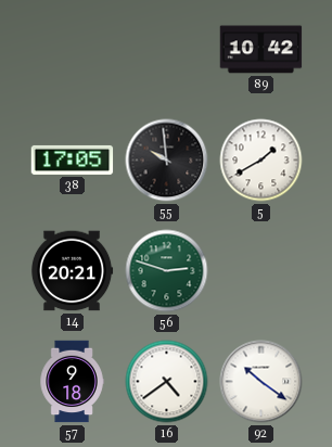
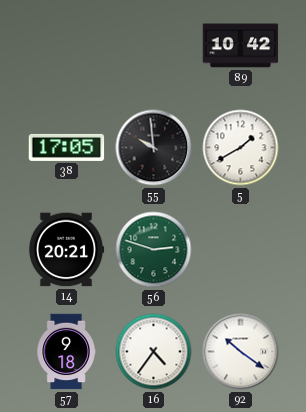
16: 4:39 -> 4:36
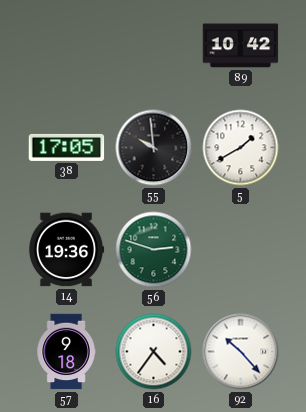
14: 20:21 -> 19:36
92: 10:21 -> 10:23
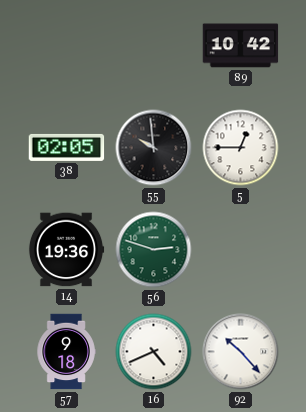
38: 17:05 -> 02:05
5: 1:40 -> 12:45
16: 4:36 -> 4:41
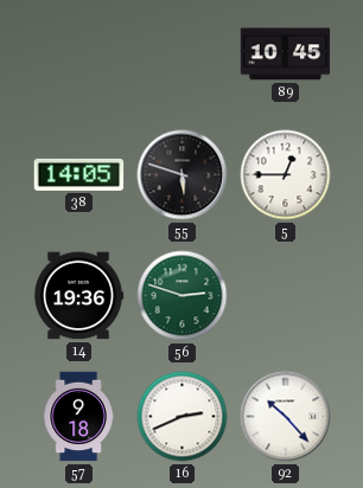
89: 10:42 -> 10:45
38: 02:05 -> 14:05
55: 9:59 -> 5:48
16: 4:41 -> 2:41
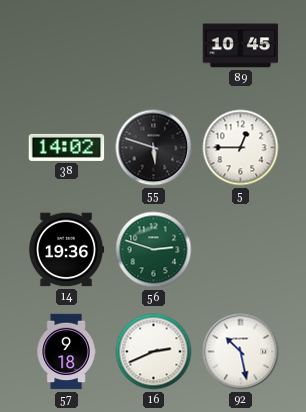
38: 14:05 -> 14:02
92: 10:23 -> 10:28
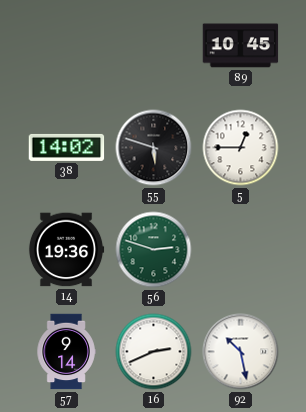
57: 9:18 -> 9:14
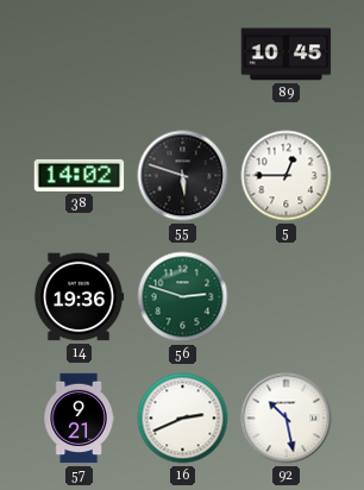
57: 9:14 -> 9:21
